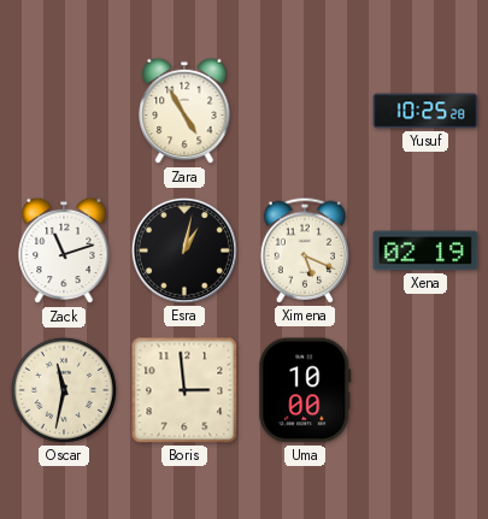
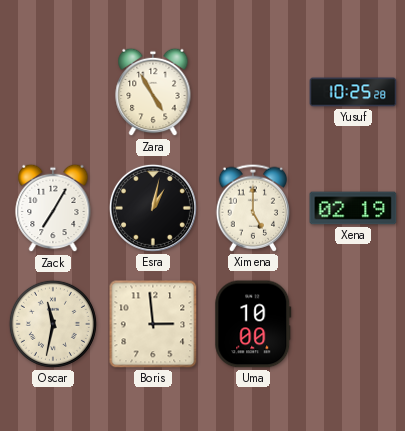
Zack: 11:12 -> 7:05
Ximena: 5:19 -> 5:00
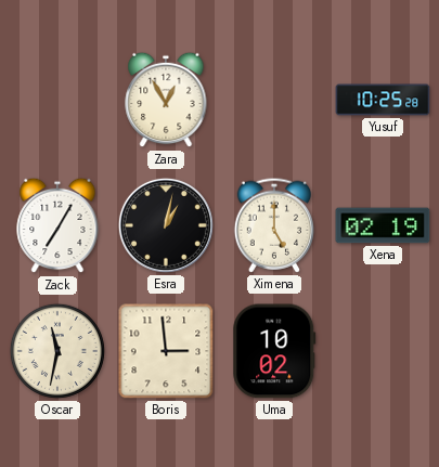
Zara: 4:55 -> 12:55
Uma: 10:00 -> 10:02
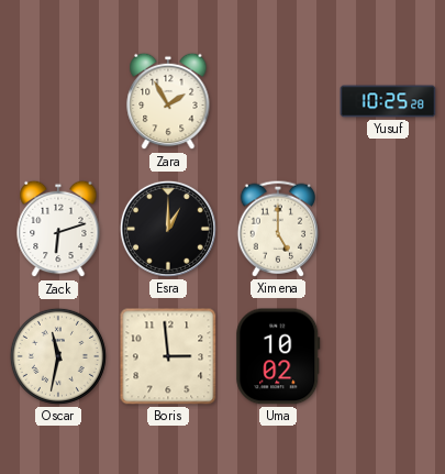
Zara: 12:55 -> 1:55
Zack: 7:05 -> 6:12
Esra: 1:02 -> 1:00
Xena: 02:19 -> none
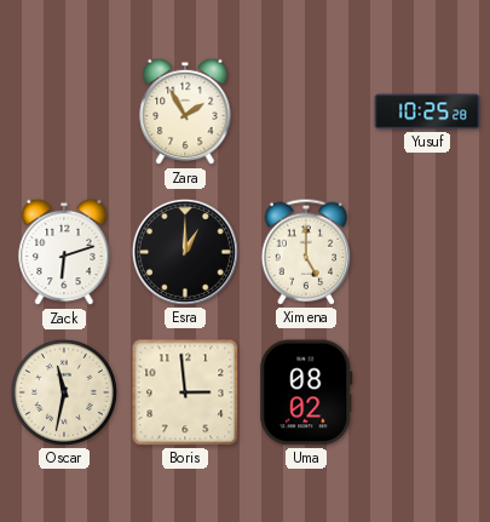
Uma: 10:02 -> 08:02
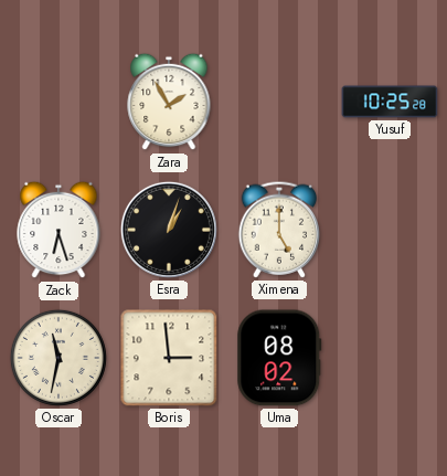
Zack: 6:12 -> 6:27
Esra: 1:00 -> 1:03
